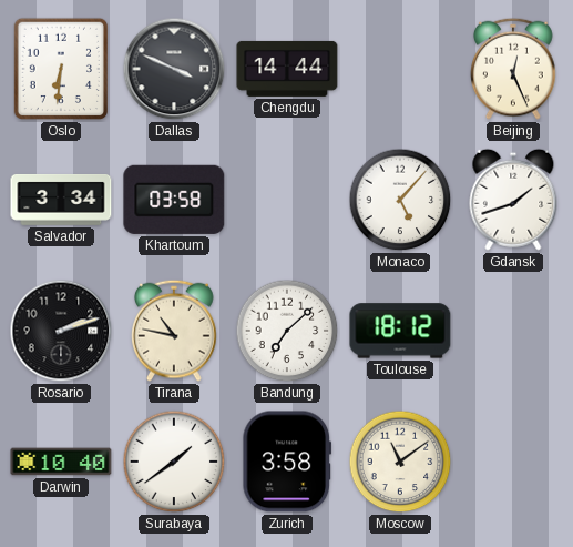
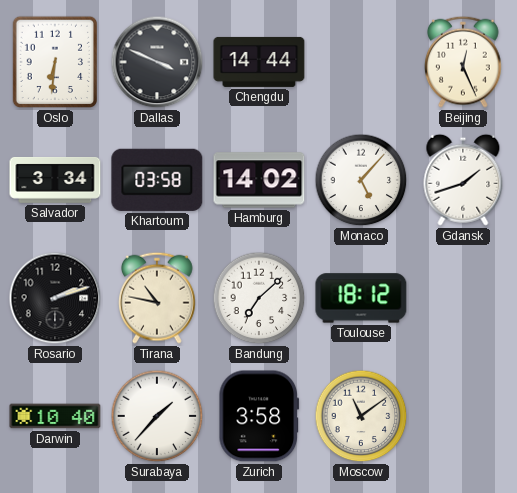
Hamburg: none -> 14:02
Surabaya: 1:39 -> 1:37
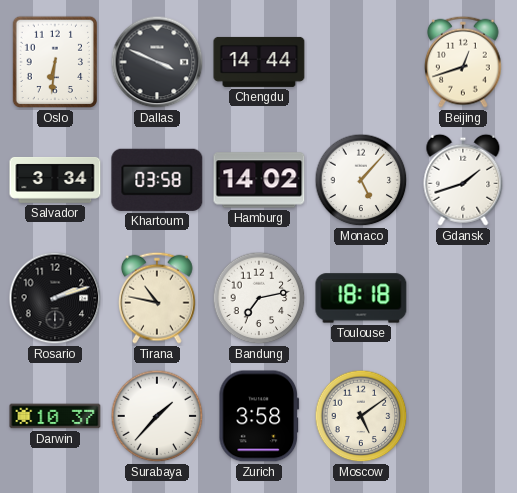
Beijing: 12:26 -> 12:42
Bandung: 7:08 -> 7:13
Toulouse: 18:12 -> 18:18
Darwin: 10:40 -> 10:37
Moscow: 11:09 -> 5:09
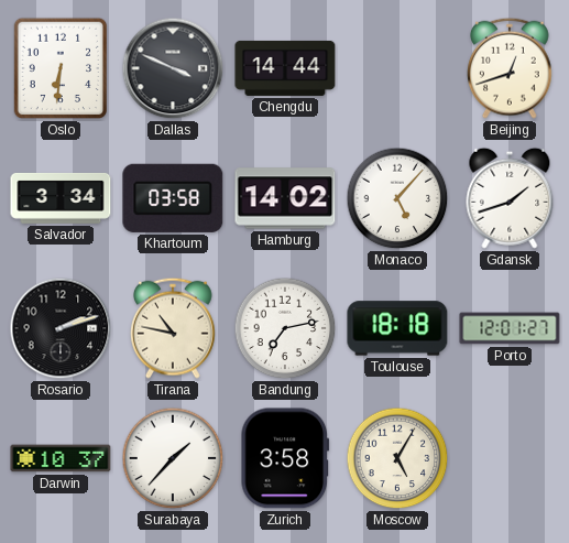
Porto: none -> 12:01
Moscow: 5:09 -> 5:05
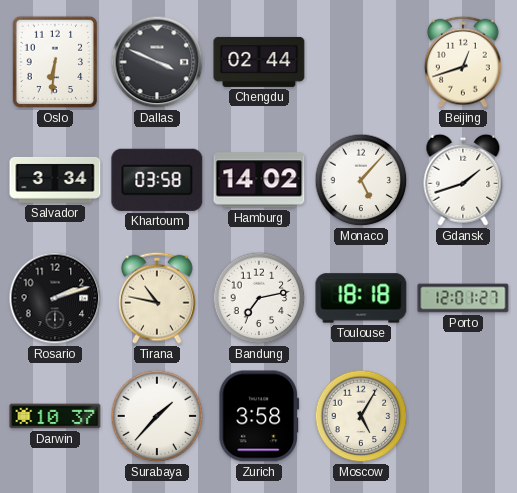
Chengdu: 14:44 -> 02:44
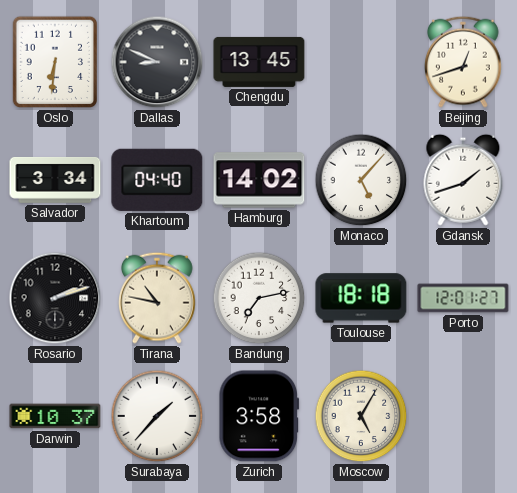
Dallas: 3:49 -> 8:49
Chengdu: 02:44 -> 13:45
Khartoum: 03:58 -> 04:40
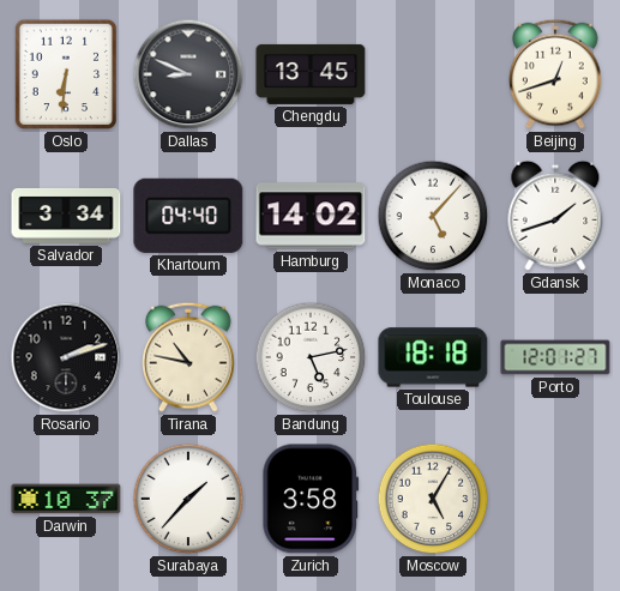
Bandung: 7:13 -> 5:13
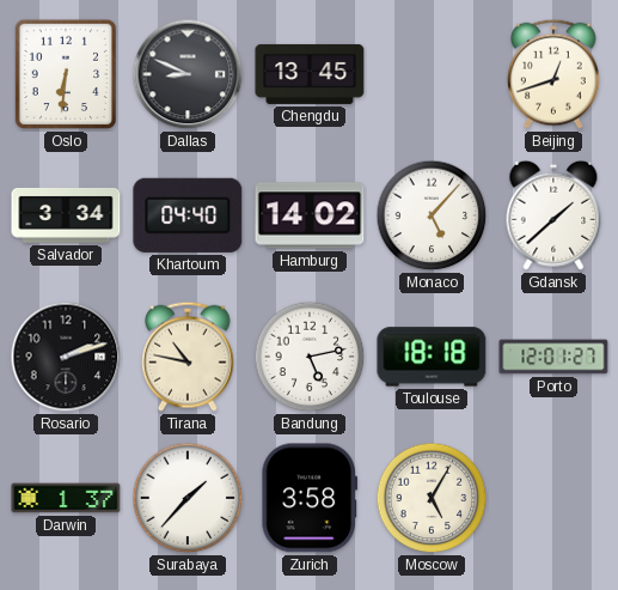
Gdansk: 1:42 -> 1:38
Darwin: 10:37 -> 1:37
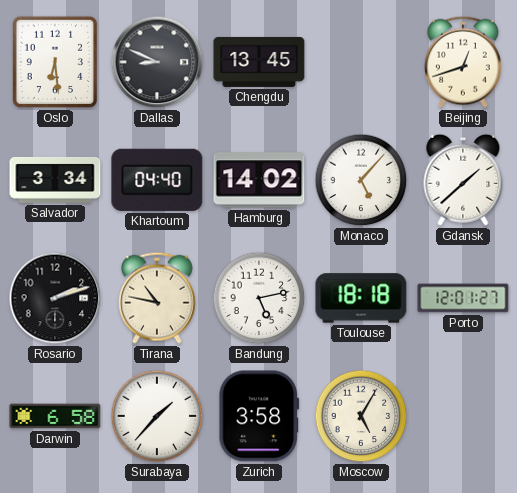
Oslo: 6:31 -> 6:29
Darwin: 1:37 -> 6:58
